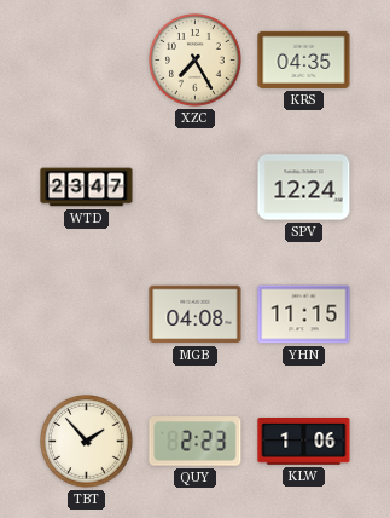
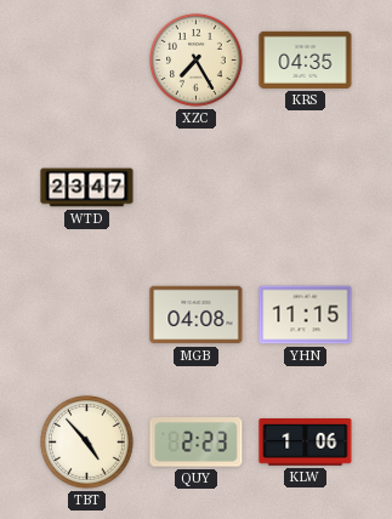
SPV: 12:24 -> none
TBT: 1:53 -> 4:53
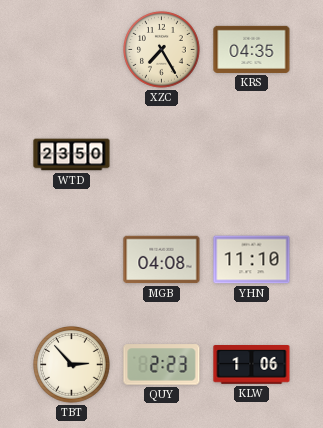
WTD: 23:47 -> 23:50
YHN: 11:15 -> 11:10
TBT: 4:53 -> 2:53
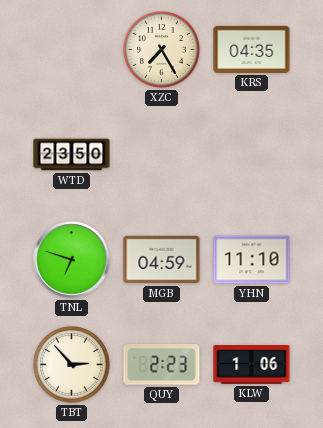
TNL: none -> 6:48
MGB: 04:08 -> 04:59
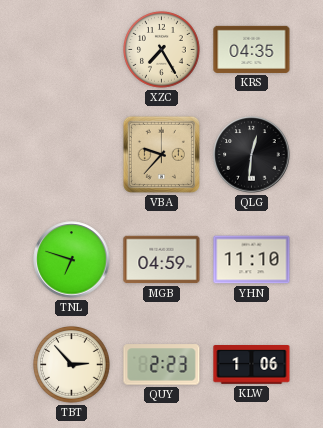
WTD: 23:50 -> none
VBA: none -> 9:37
QLG: none -> 12:31
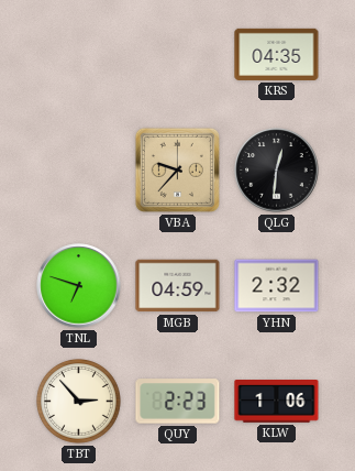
XZC: 7:25 -> none
YHN: 11:10 -> 2:32
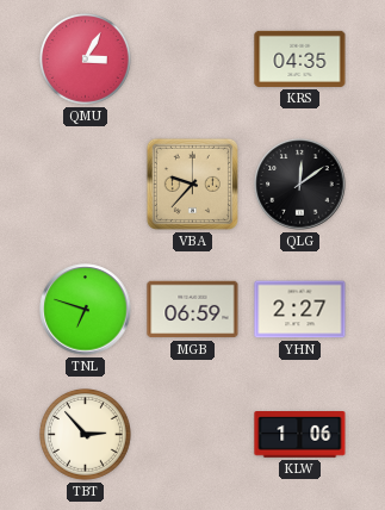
QMU: none -> 3:05
QLG: 12:31 -> 12:09
MGB: 04:59 -> 06:59
YHN: 2:32 -> 2:27
QUY: 2:23 -> none
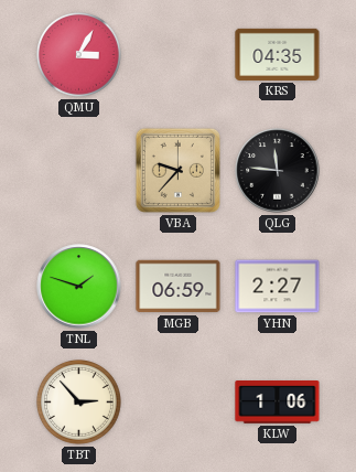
QLG: 12:09 -> 11:46
TNL: 6:48 -> 1:48
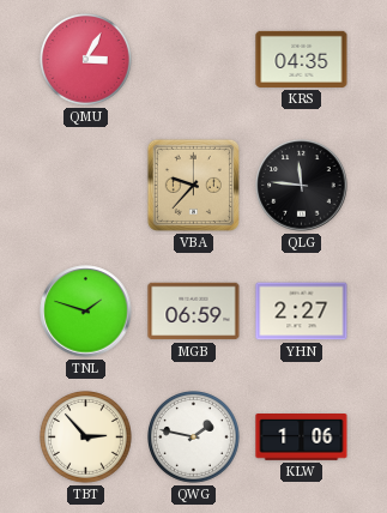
QWG: none -> 1:47
